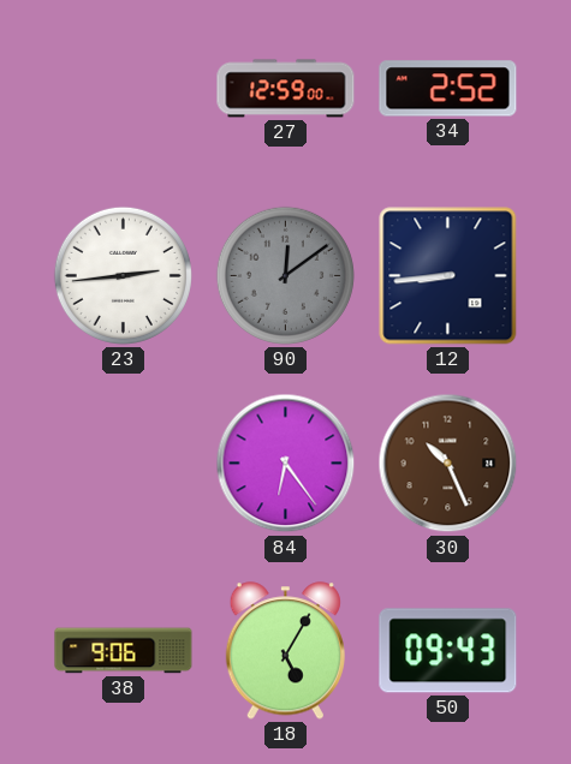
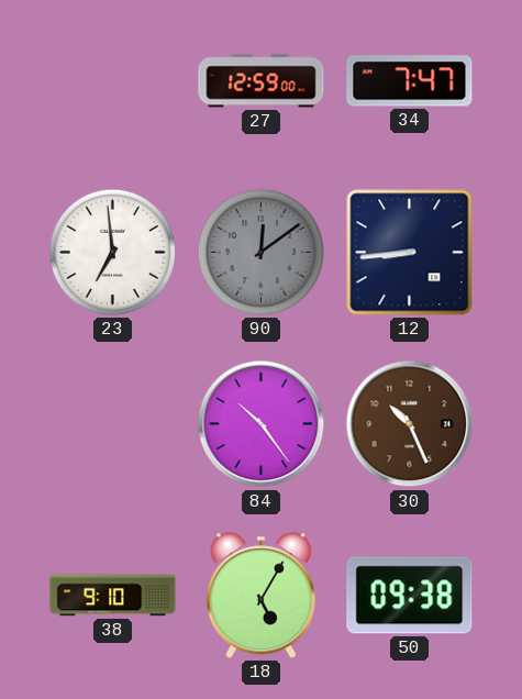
34: 2:52 -> 7:47
23: 2:44 -> 6:59
84: 6:24 -> 10:24
38: 9:06 -> 9:10
50: 09:43 -> 09:38
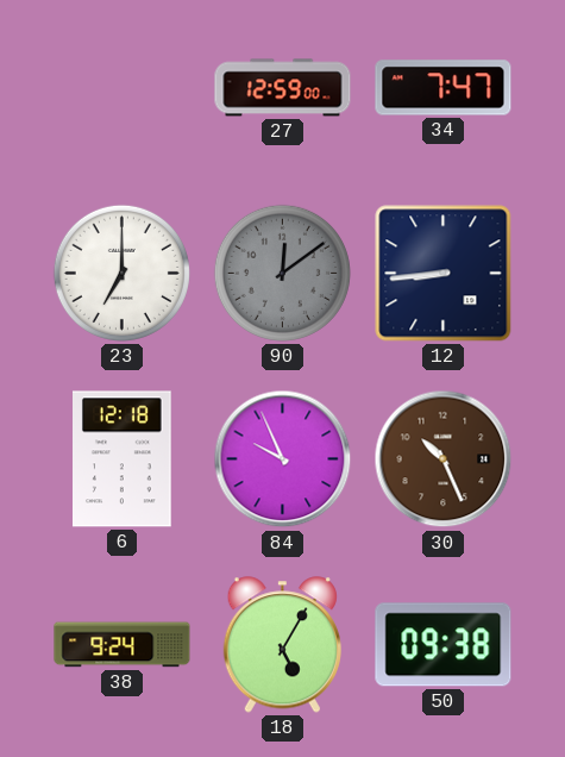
23: 6:59 -> 7:00
6: none -> 12:18
84: 10:24 -> 9:56
38: 9:10 -> 9:24
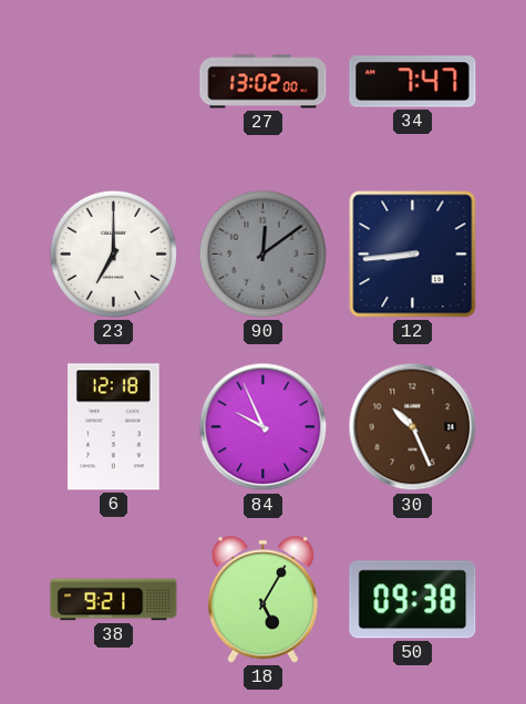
27: 12:59 -> 13:02
38: 9:24 -> 9:21
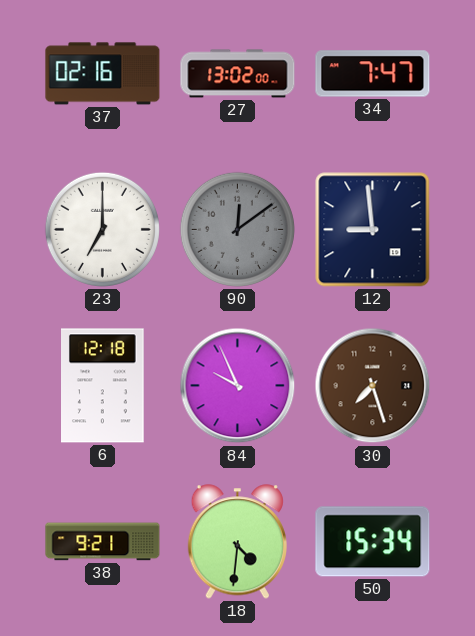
37: none -> 02:16
12: 8:44 -> 8:59
30: 10:26 -> 7:27
18: 5:05 -> 4:31
50: 09:38 -> 15:34
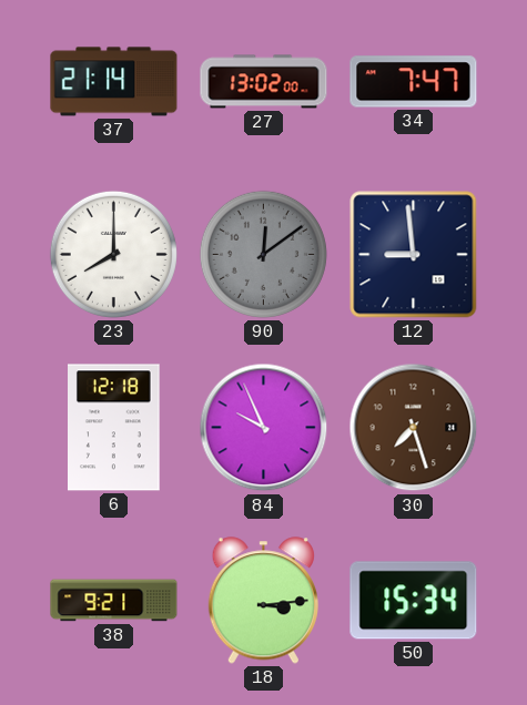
37: 02:16 -> 21:14
23: 7:00 -> 8:00
18: 4:31 -> 3:14
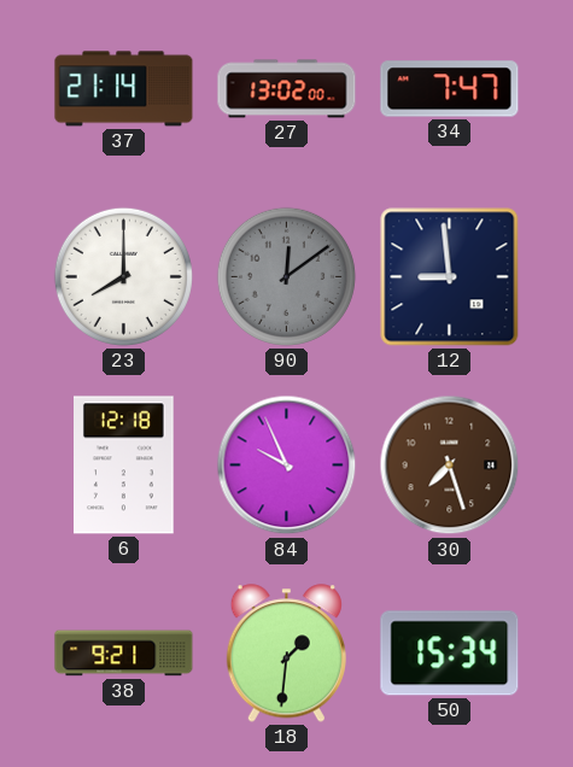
18: 3:14 -> 1:31
